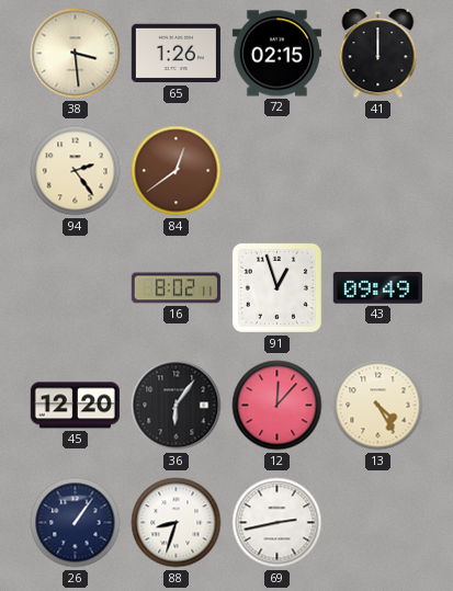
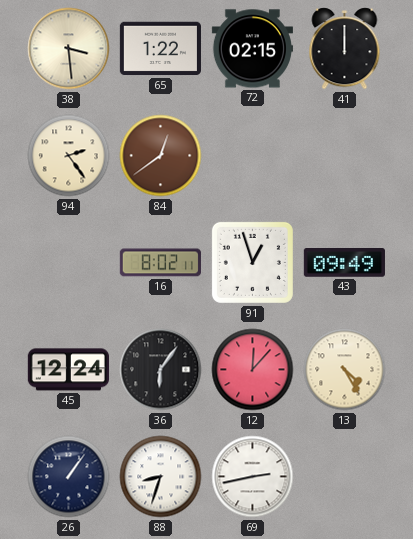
65: 1:26 -> 1:22
45: 12:20 -> 12:24
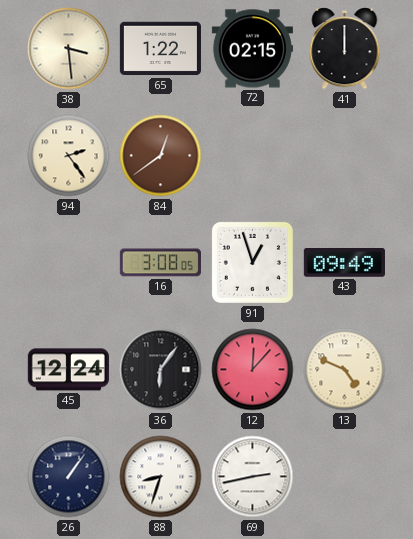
16: 8:02 -> 3:08
13: 4:25 -> 4:49
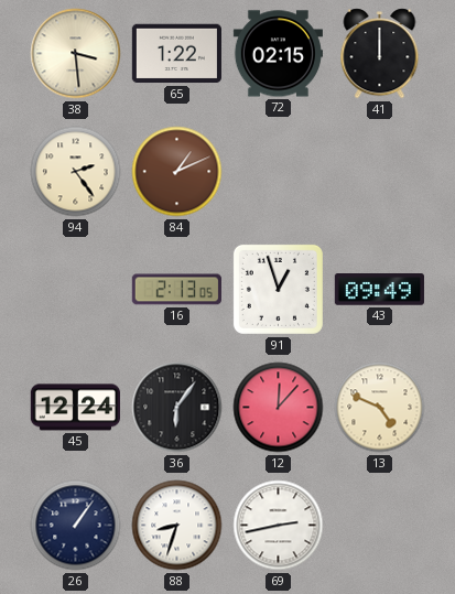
84: 12:39 -> 1:11
16: 3:08 -> 2:13
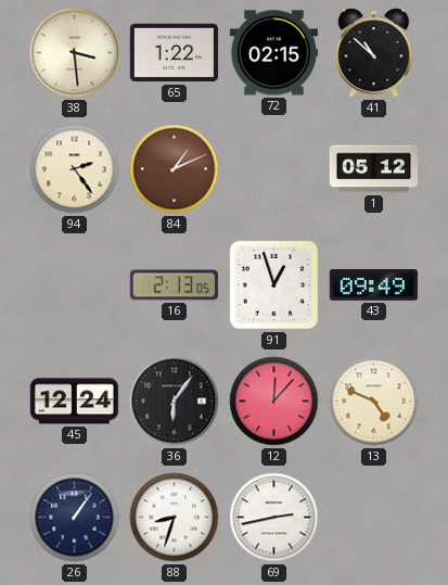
41: 12:00 -> 10:52
1: none -> 05:12
